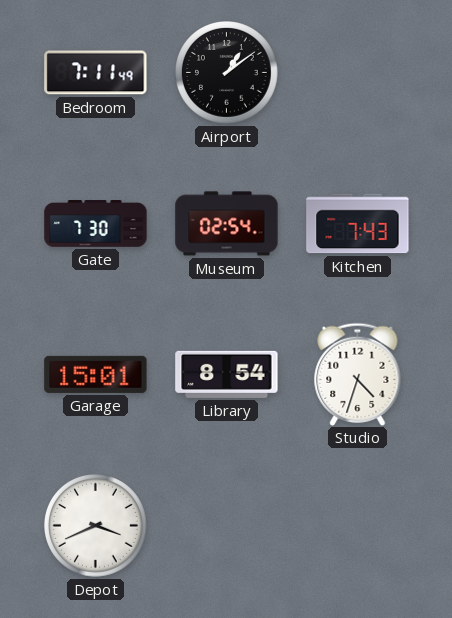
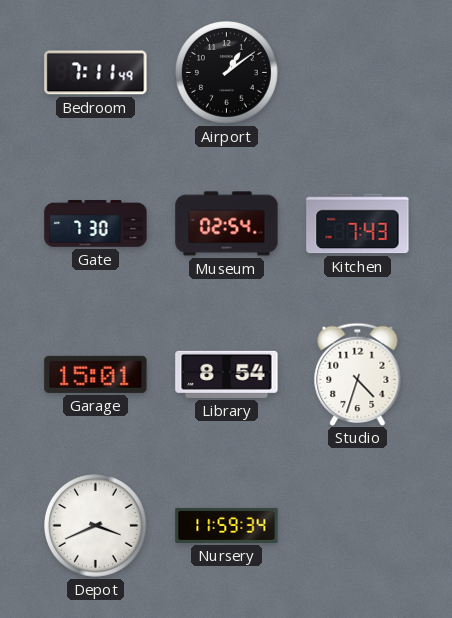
Nursery: none -> 11:59
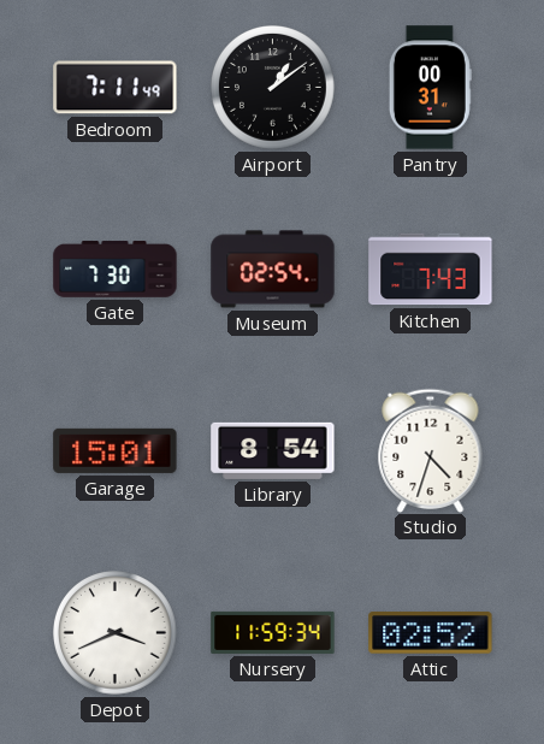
Pantry: none -> 00:31
Attic: none -> 02:52
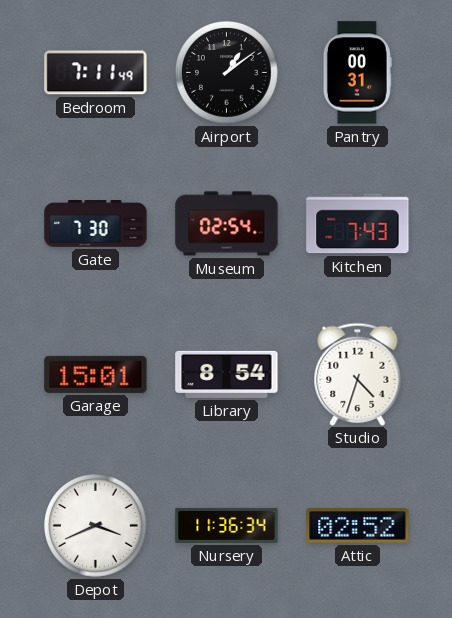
Nursery: 11:59 -> 11:36
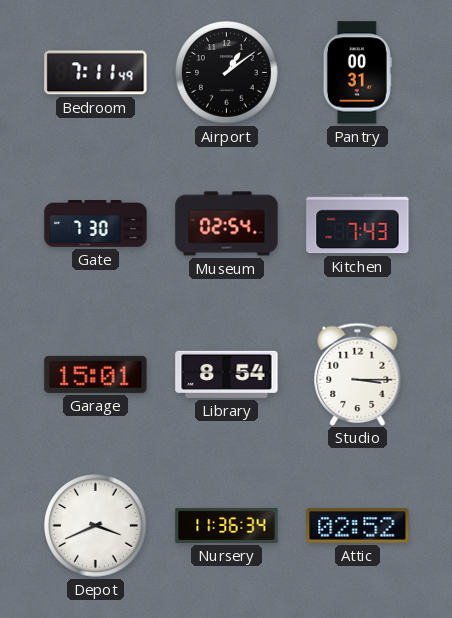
Studio: 4:33 -> 3:15
